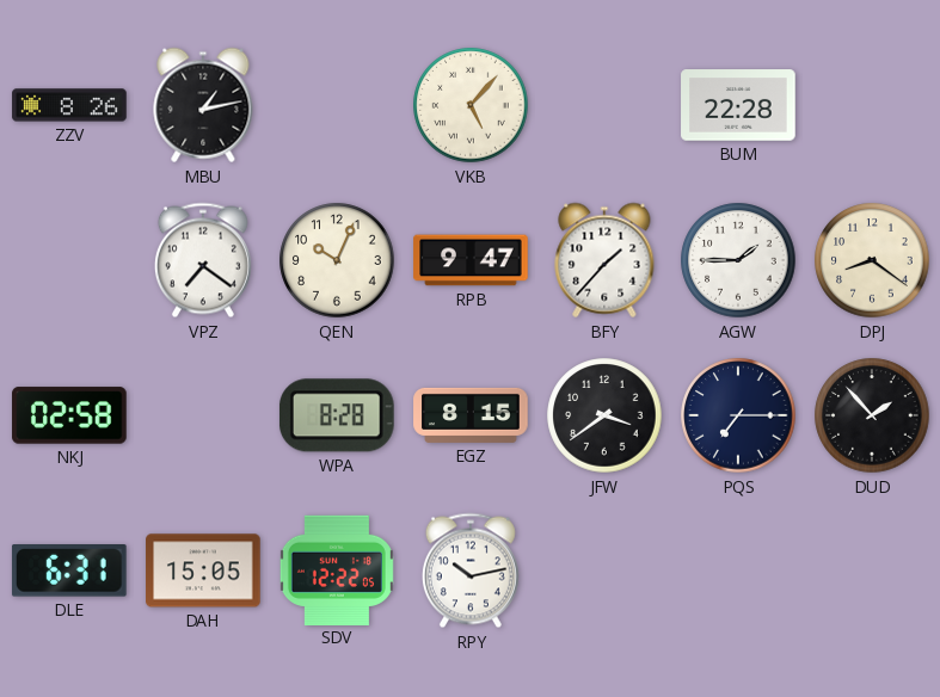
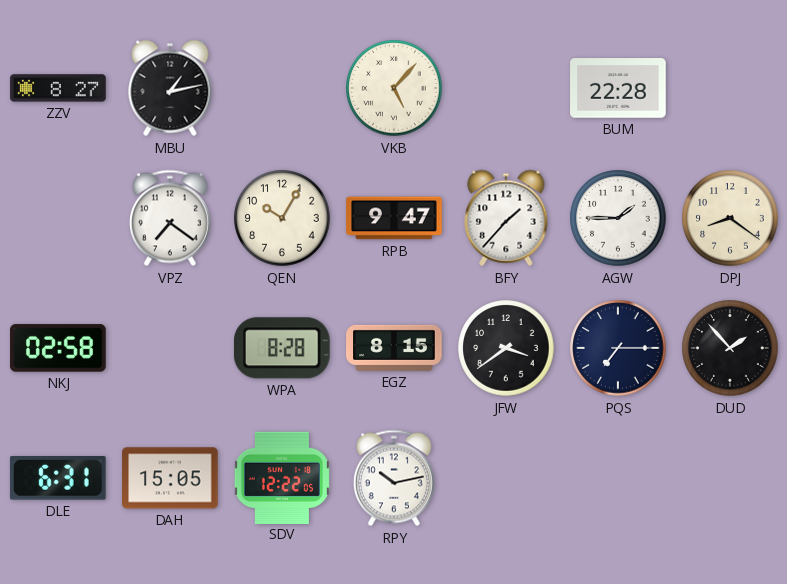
ZZV: 8:26 -> 8:27
QEN: 10:04 -> 10:05
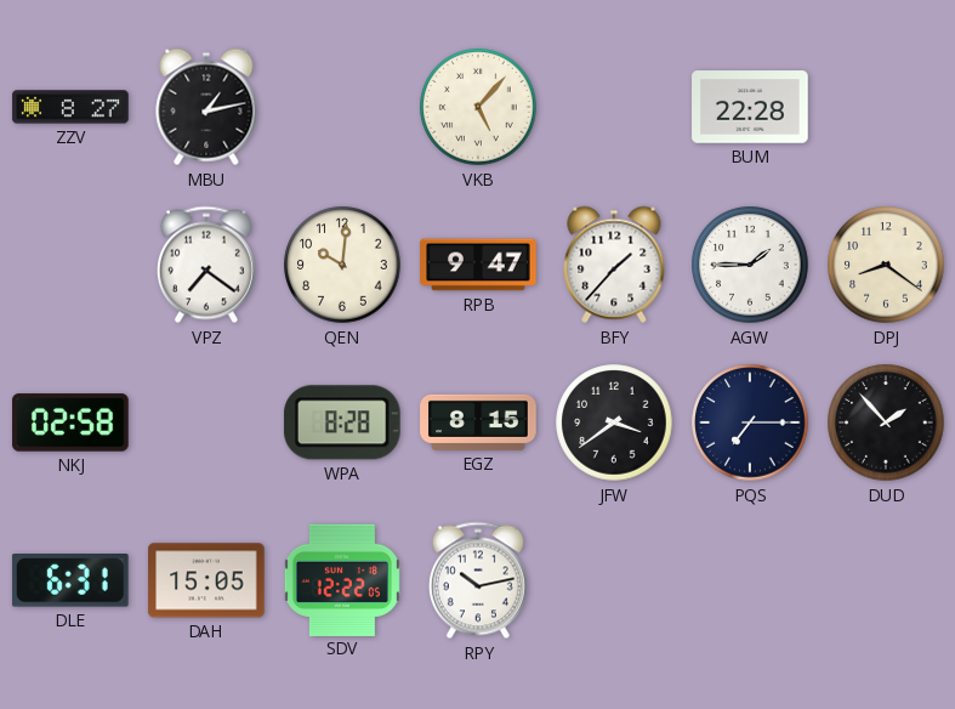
QEN: 10:05 -> 10:01
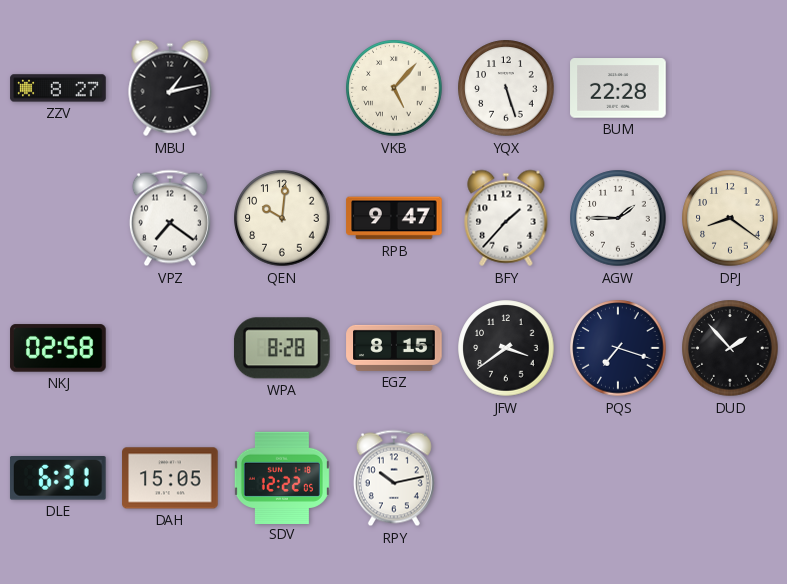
YQX: none -> 5:27
PQS: 7:15 -> 7:18
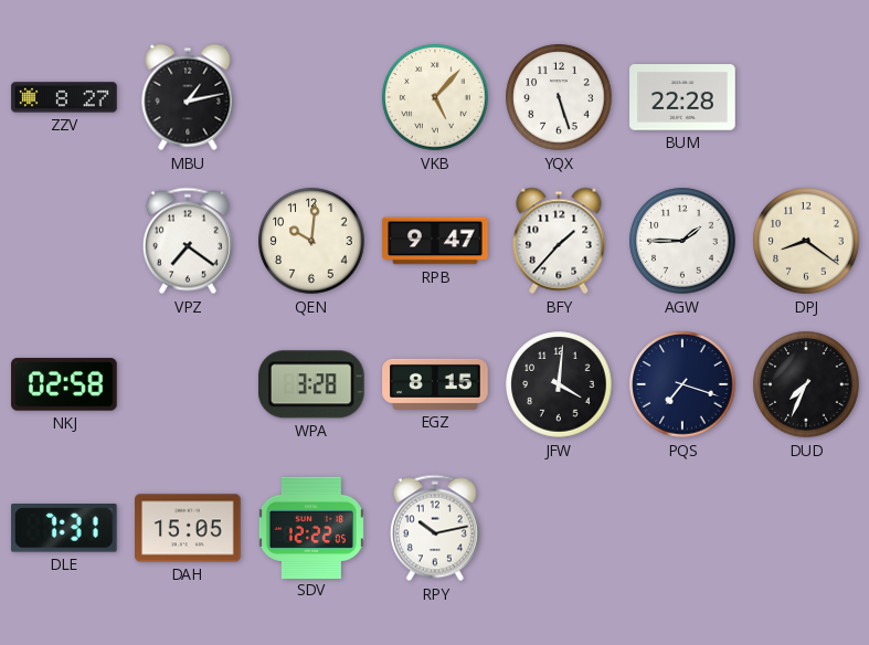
WPA: 8:28 -> 3:28
JFW: 3:39 -> 4:01
DUD: 1:53 -> 7:34
DLE: 6:31 -> 7:31
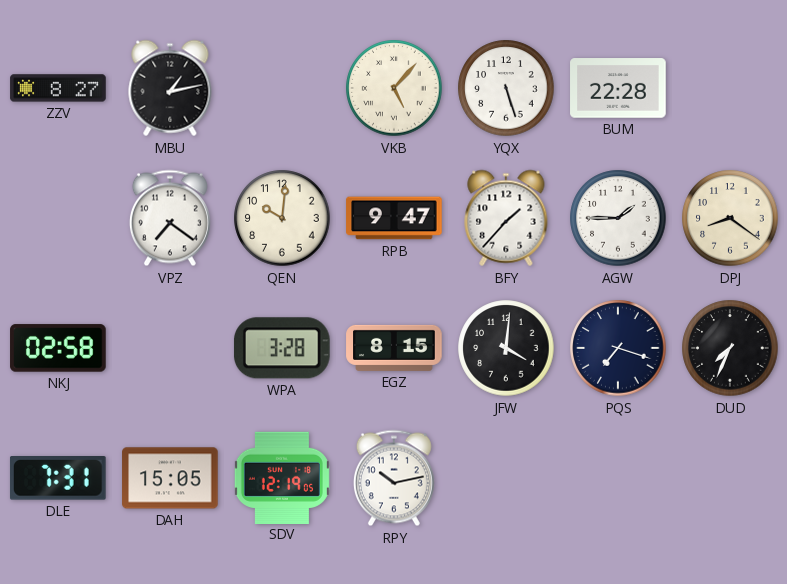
SDV: 12:22 -> 12:19
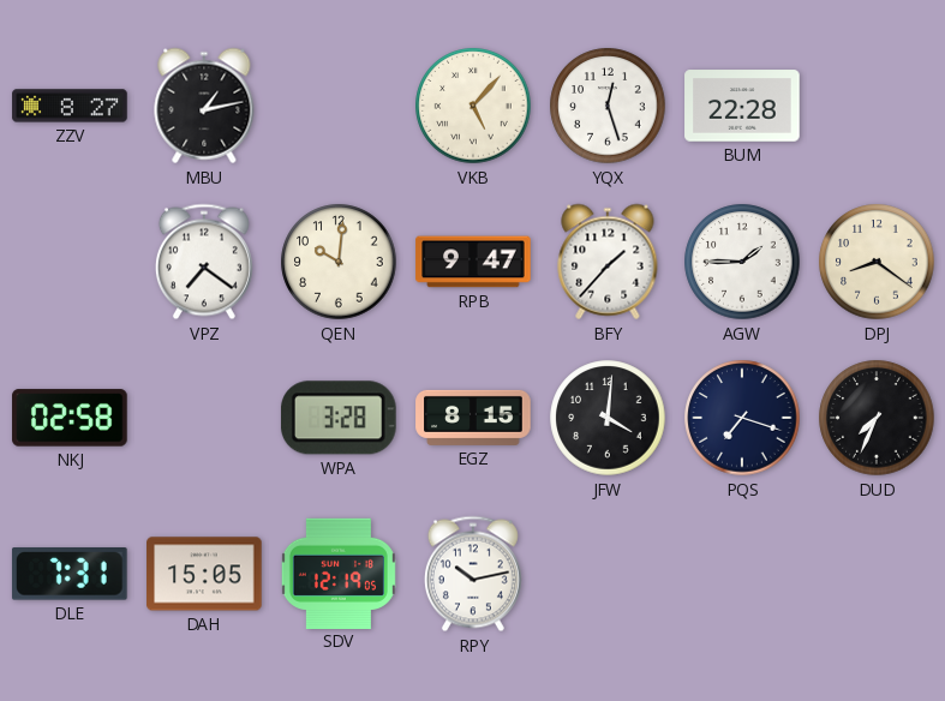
YQX: 5:27 -> 12:27
